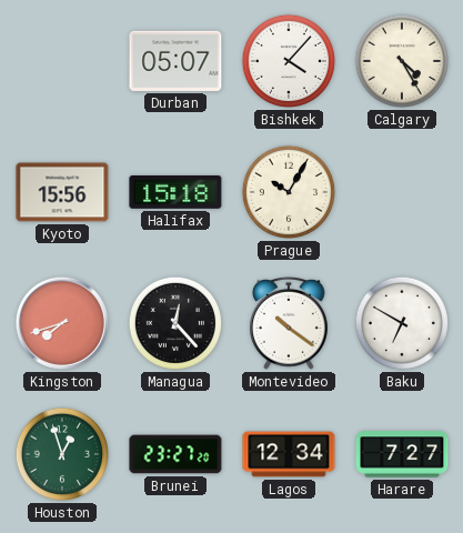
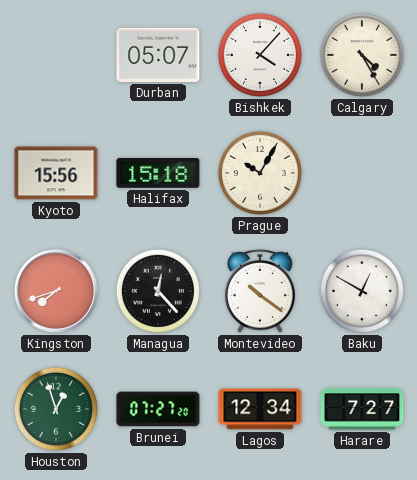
Baku: 6:50 -> 12:50
Brunei: 23:27 -> 07:27
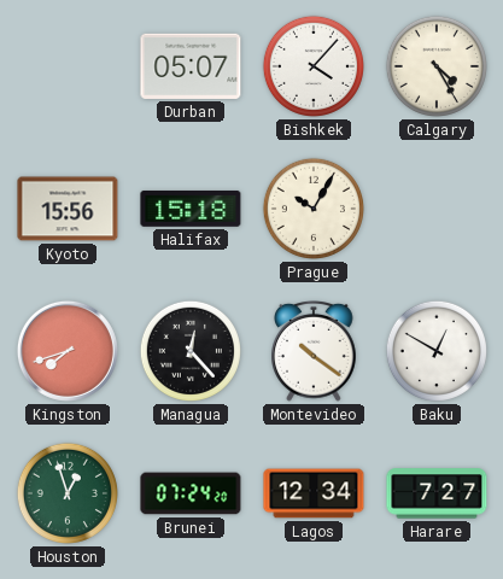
Brunei: 07:27 -> 07:24
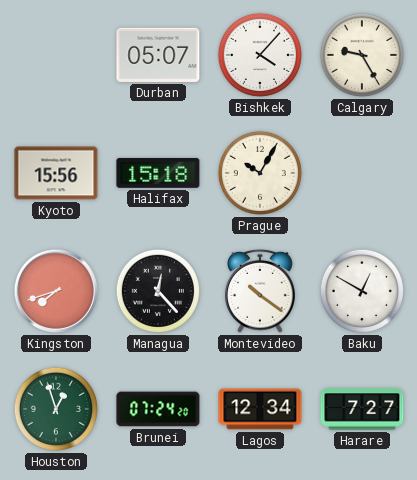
Calgary: 4:25 -> 9:25
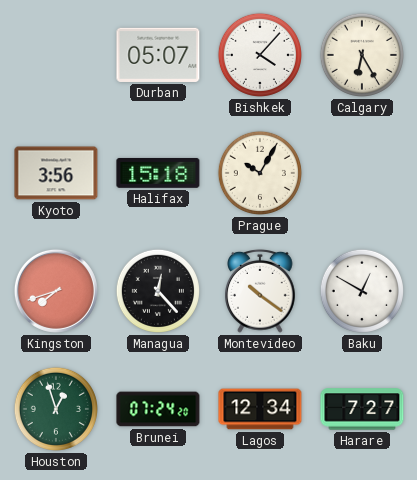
Calgary: 9:25 -> 6:25
Kyoto: 15:56 -> 3:56
